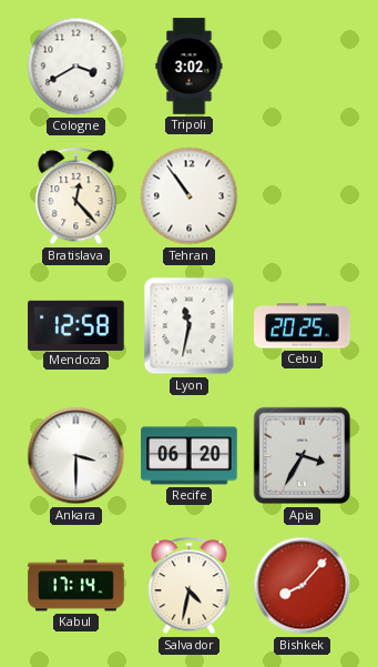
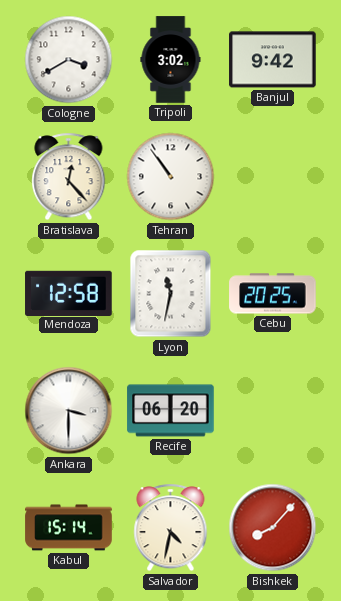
Banjul: none -> 9:42
Apia: 3:35 -> none
Kabul: 17:14 -> 15:14
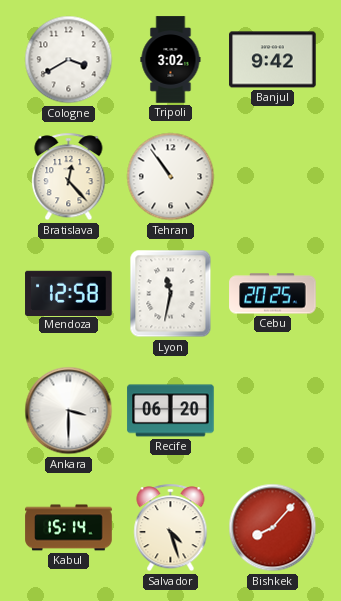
Salvador: 4:32 -> 4:27
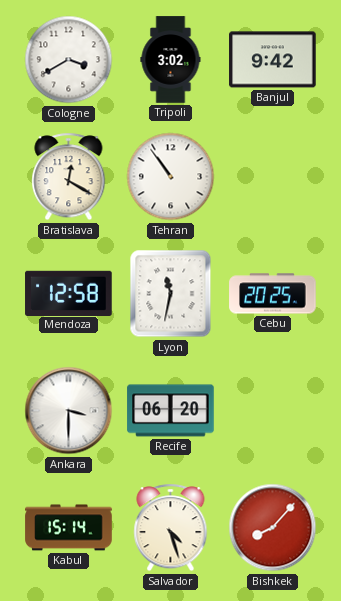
Bratislava: 12:23 -> 12:20
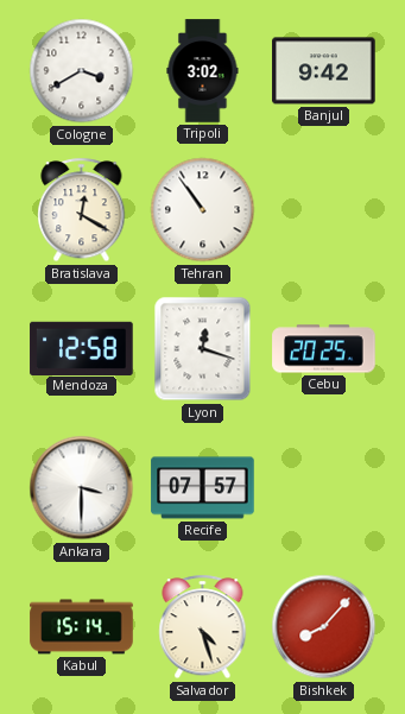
Lyon: 11:32 -> 12:18
Recife: 06:20 -> 07:57
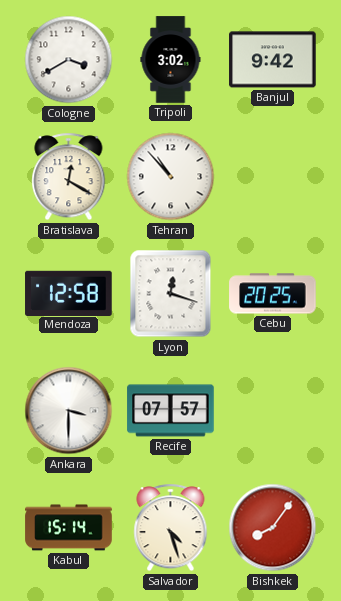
Tehran: 10:54 -> 10:53
Bishkek: 8:07 -> 8:06
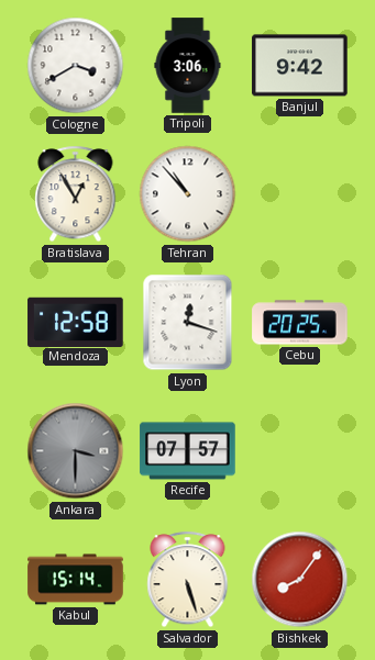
Tripoli: 3:02 -> 3:06
Bratislava: 12:20 -> 12:55
Ankara dial: white -> grey
Salvador: 4:27 -> 5:27
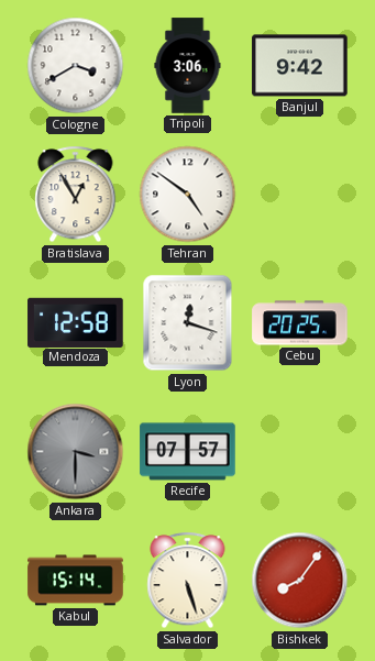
Tehran: 10:53 -> 4:51
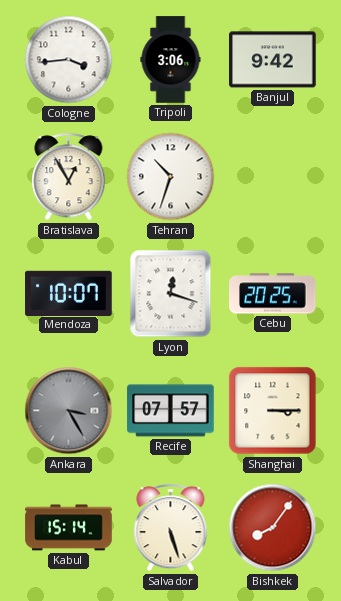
Cologne: 3:40 -> 3:44
Tehran: 4:51 -> 10:33
Mendoza: 12:58 -> 10:07
Ankara: 3:30 -> 3:25
Shanghai: none -> 3:15
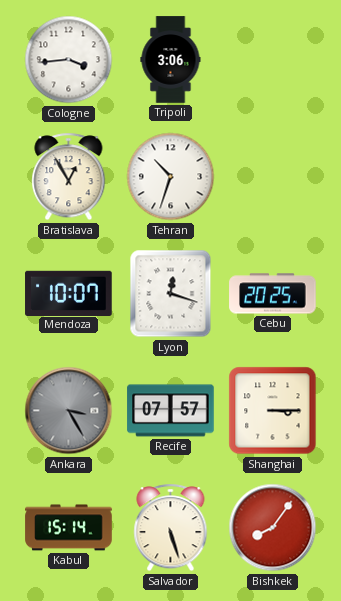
Banjul: 9:42 -> none
